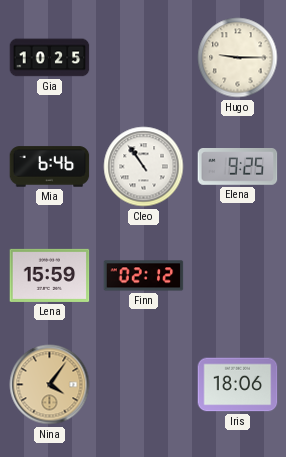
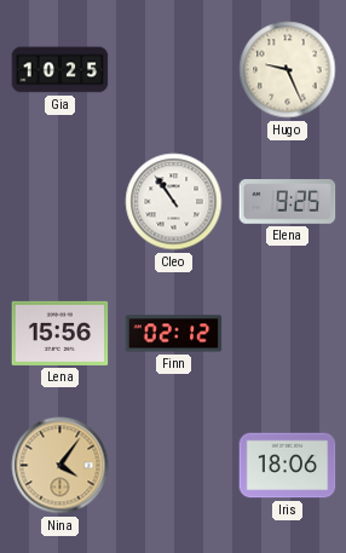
Hugo: 9:15 -> 9:26
Mia: 6:46 -> none
Lena: 15:59 -> 15:56
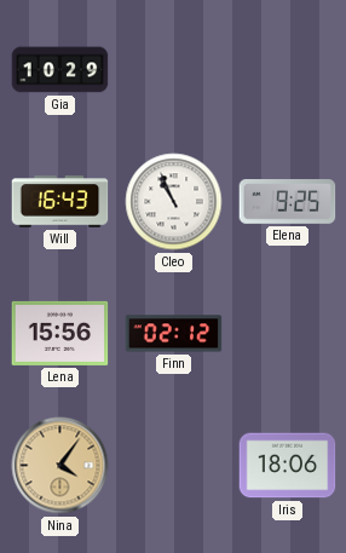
Gia: 10:25 -> 10:29
Hugo: 9:26 -> none
Will: none -> 16:43
Cleo: 10:54 -> 10:56
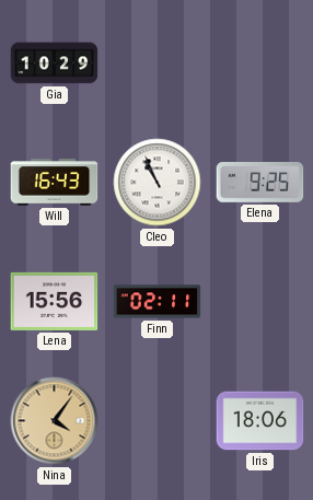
Finn: 02:12 -> 02:11
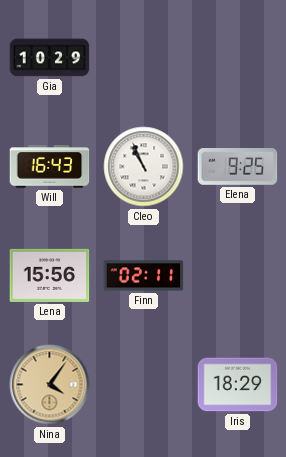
Iris: 18:06 -> 18:29
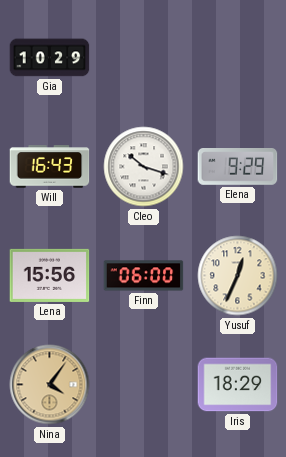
Cleo: 10:56 -> 10:18
Elena: 9:25 -> 9:29
Finn: 02:11 -> 06:00
Yusuf: none -> 12:34
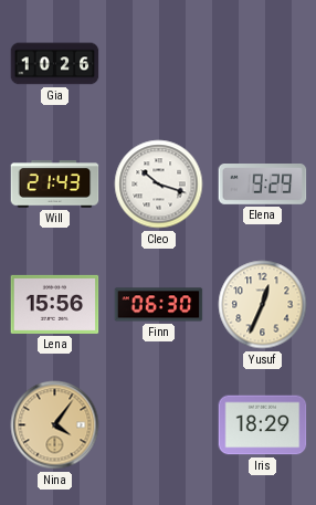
Gia: 10:29 -> 10:26
Will: 16:43 -> 21:43
Finn: 06:00 -> 06:30
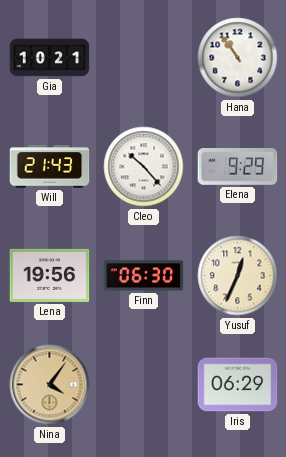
Gia: 10:26 -> 10:21
Hana: none -> 10:54
Cleo: 10:18 -> 10:23
Lena: 15:56 -> 19:56
Iris: 18:29 -> 06:29
